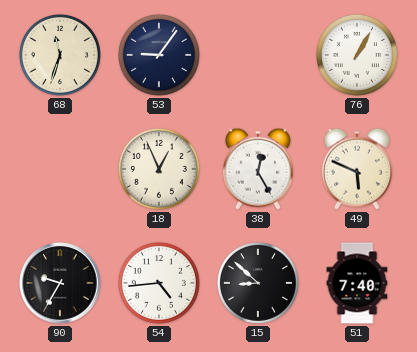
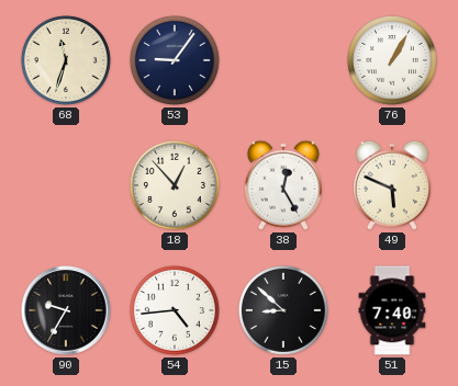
18: 12:56 -> 12:53
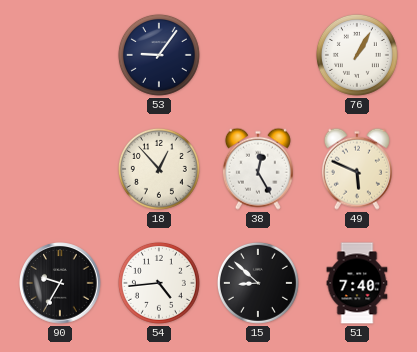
68: 11:33 -> none
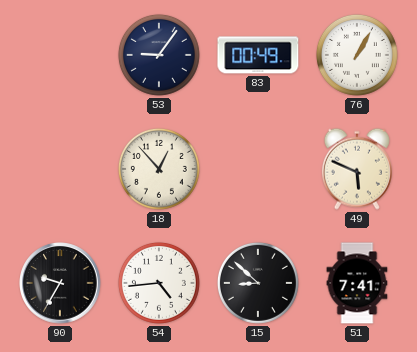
83: none -> 00:49
38: 12:25 -> none
51: 7:40 -> 7:41
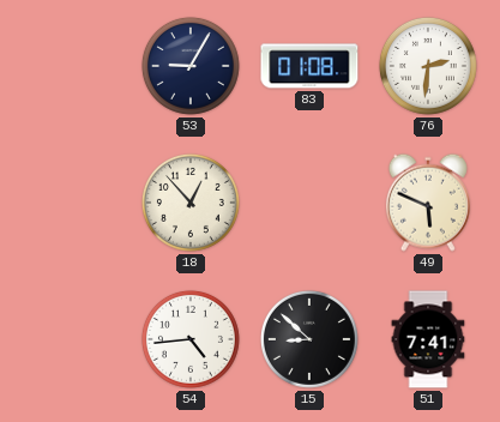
53: 9:06 -> 9:05
83: 00:49 -> 01:08
76: 1:05 -> 2:31
90: 9:35 -> none
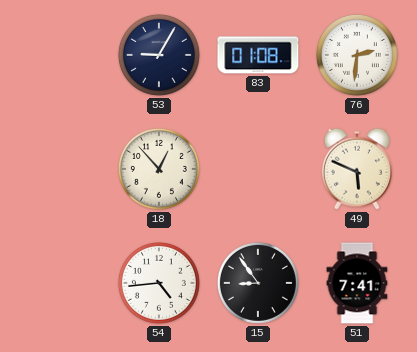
15: 8:52 -> 8:54
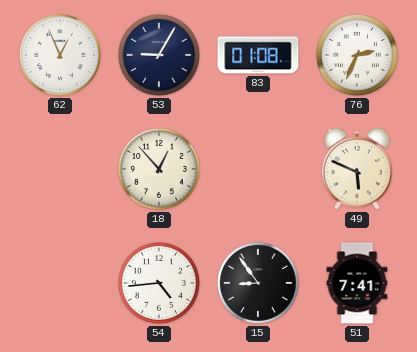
62: none -> 12:56
76: 2:31 -> 2:34
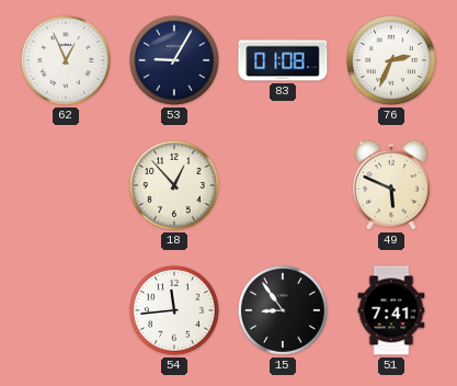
54: 4:44 -> 11:44
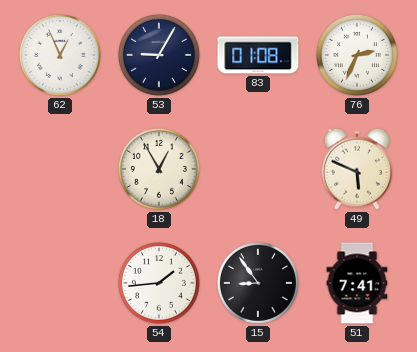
18: 12:53 -> 12:55
54: 11:44 -> 1:44
